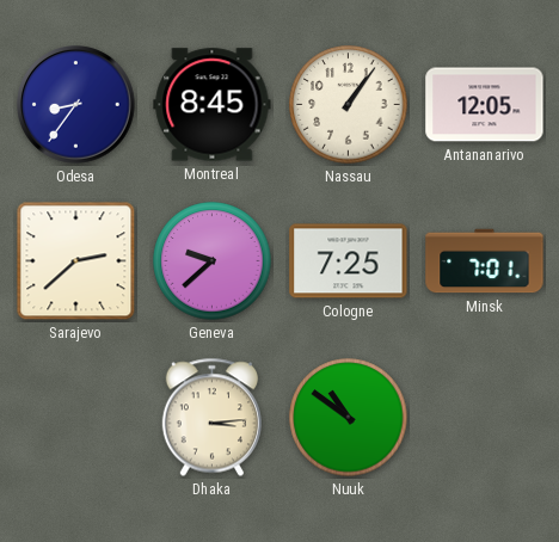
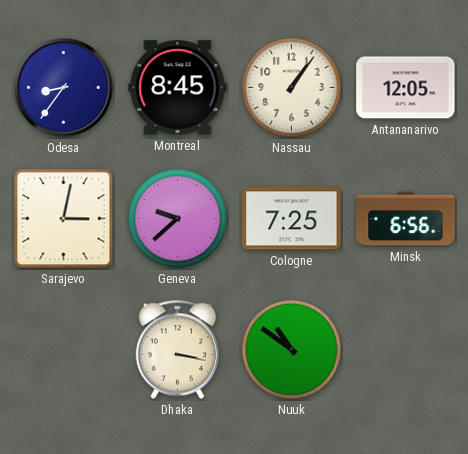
Sarajevo: 2:38 -> 3:02
Minsk: 7:01 -> 6:56
Dhaka: 3:14 -> 3:17
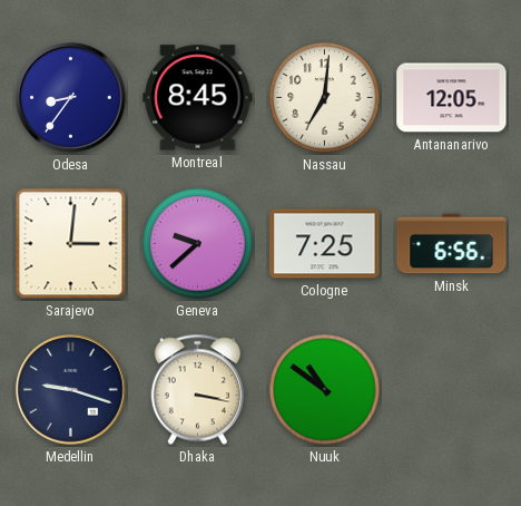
Nassau: 1:06 -> 7:01
Sarajevo: 3:02 -> 3:01
Medellin: none -> 9:18
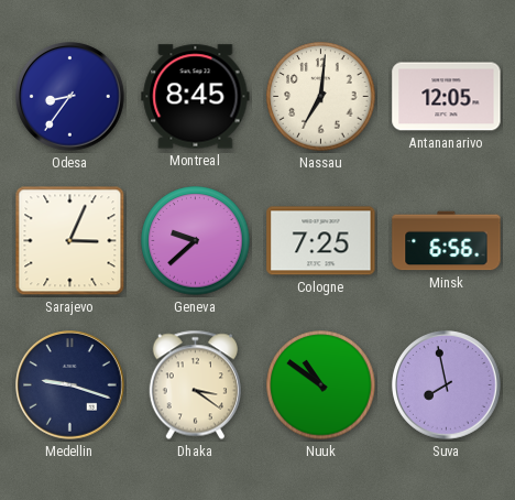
Sarajevo: 3:01 -> 3:04
Dhaka: 3:17 -> 3:21
Suva: none -> 7:58
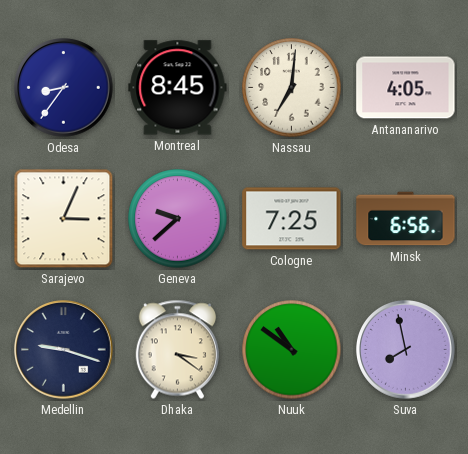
Antananarivo: 12:05 -> 4:05
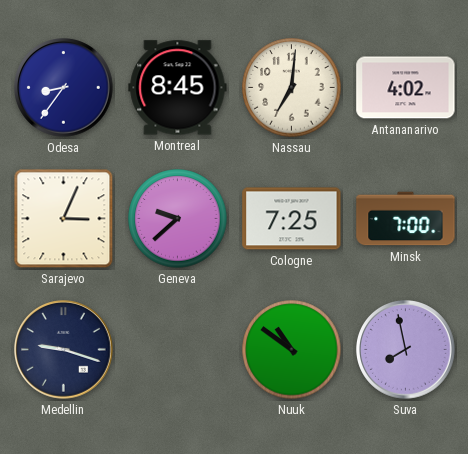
Antananarivo: 4:05 -> 4:02
Minsk: 6:56 -> 7:00
Dhaka: 3:21 -> none
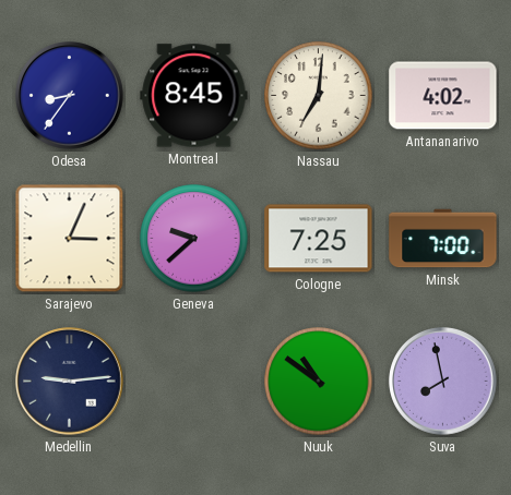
Medellin: 9:18 -> 9:14
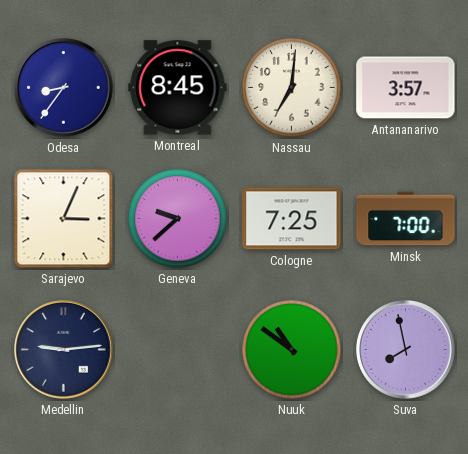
Antananarivo: 4:02 -> 3:57
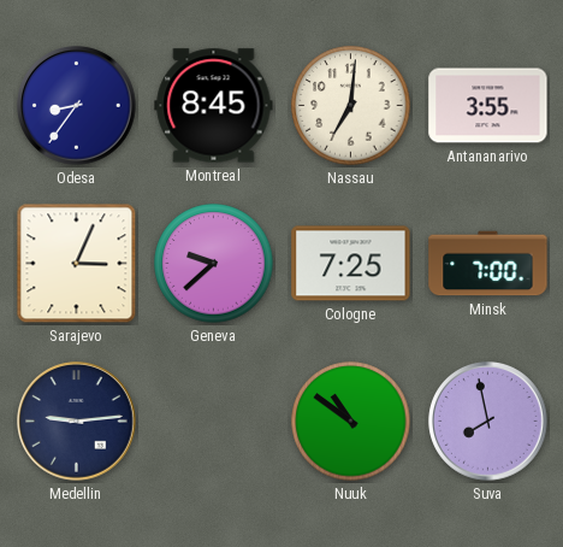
Antananarivo: 3:57 -> 3:55
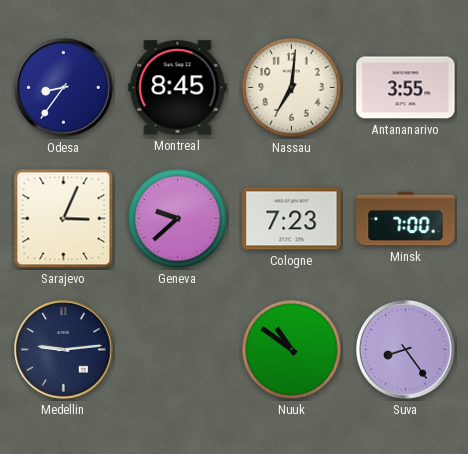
Cologne: 7:25 -> 7:23
Suva: 7:58 -> 8:24
